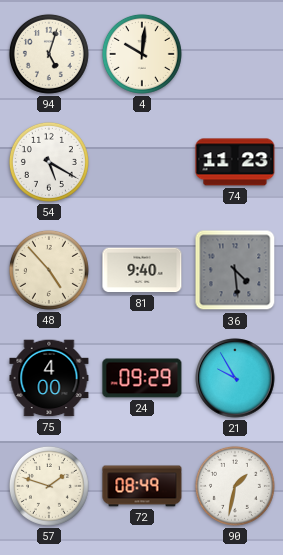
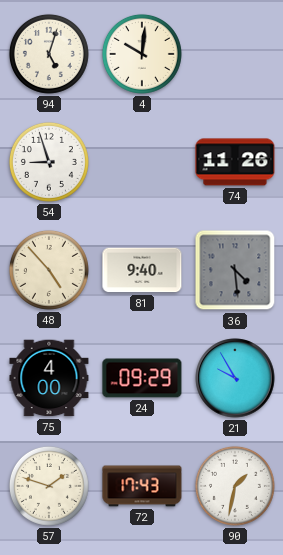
54: 5:20 -> 8:57
74: 11:23 -> 11:26
72: 08:49 -> 17:43
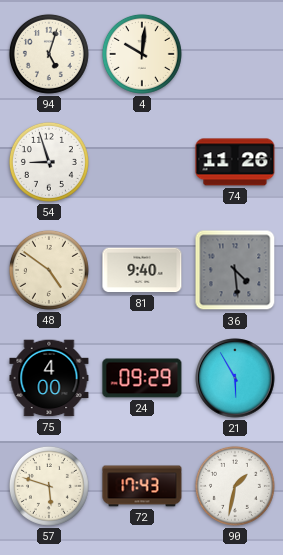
48: 4:53 -> 4:51
21: 9:55 -> 5:55
57: 1:48 -> 5:48
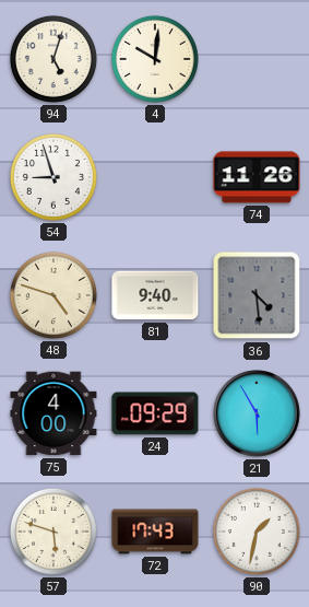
48: 4:51 -> 4:48
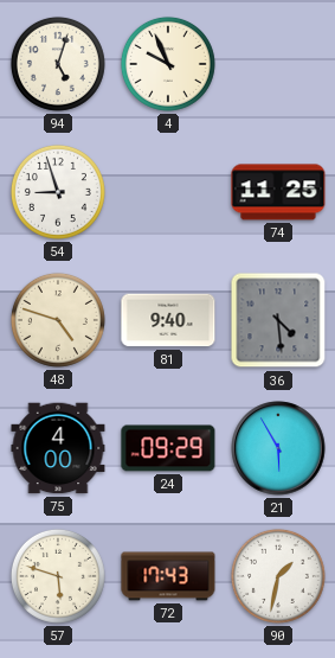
4: 10:01 -> 9:56
74: 11:26 -> 11:25
